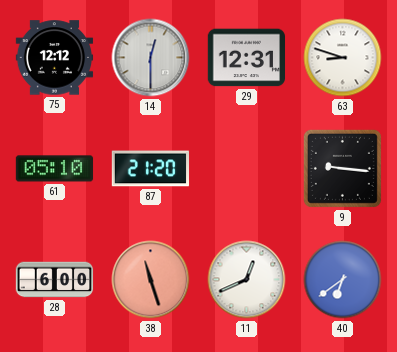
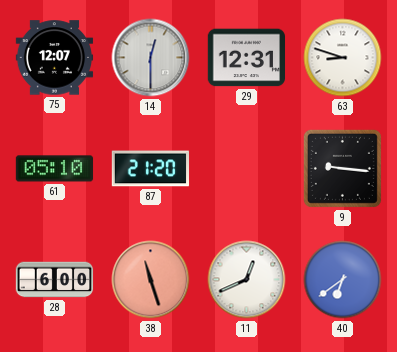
75: 12:12 -> 12:07
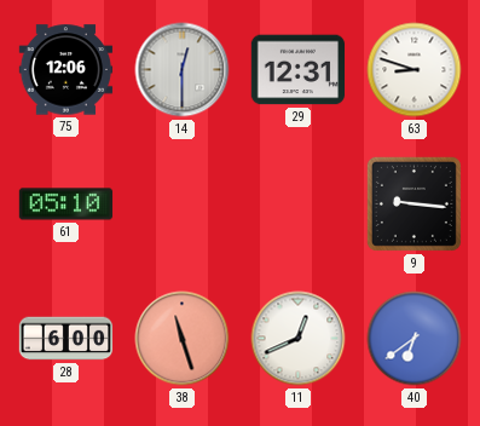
75: 12:07 -> 12:06
87: 21:20 -> none
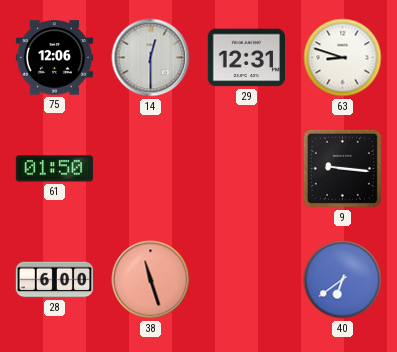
61: 05:10 -> 01:50
11: 12:41 -> none
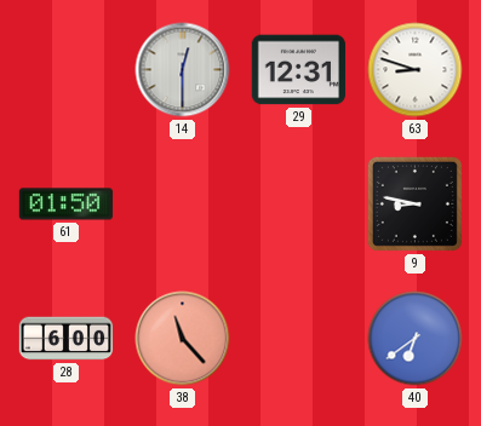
75: 12:06 -> none
9: 9:16 -> 8:47
38: 11:27 -> 11:23
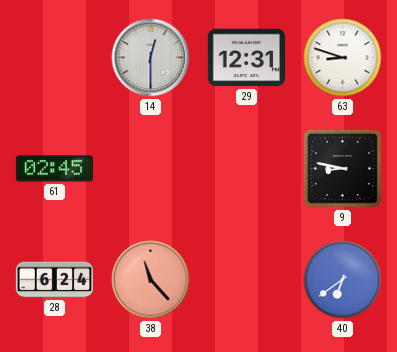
61: 01:50 -> 02:45
28: 6:00 -> 6:24
